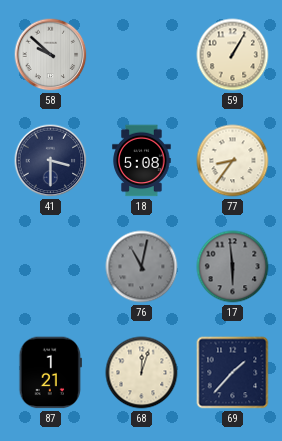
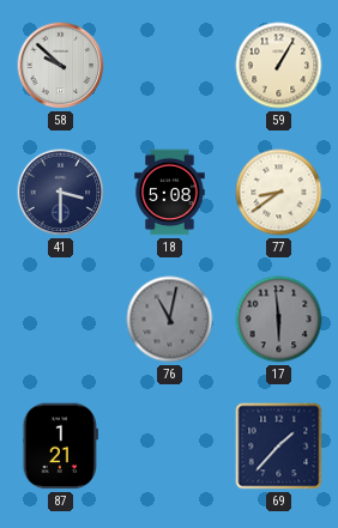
77: 8:36 -> 8:39
68: 12:03 -> none
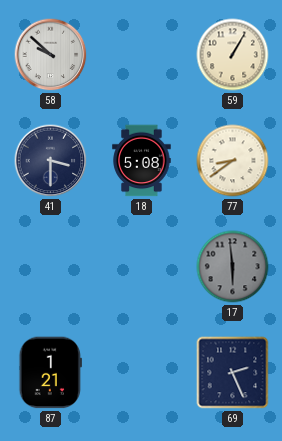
76: 11:02 -> none
69: 1:37 -> 2:26
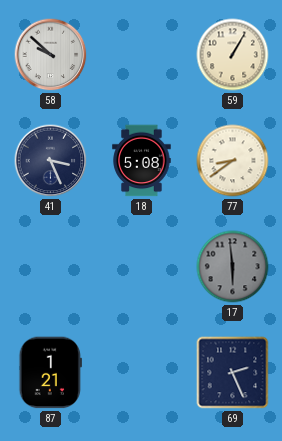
41: 3:30 -> 3:26
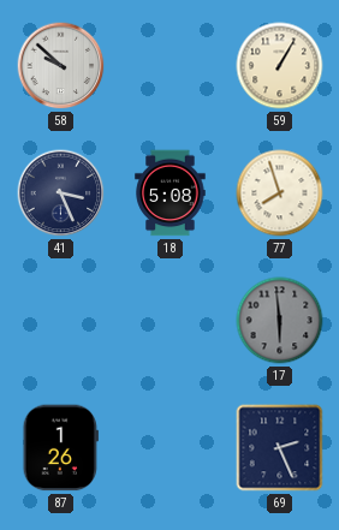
77: 8:39 -> 7:57
87: 1:21 -> 1:26
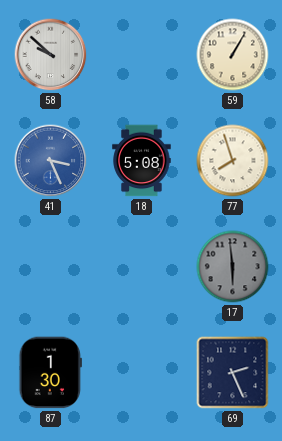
41 dial: navy -> blue
87: 1:26 -> 1:30
